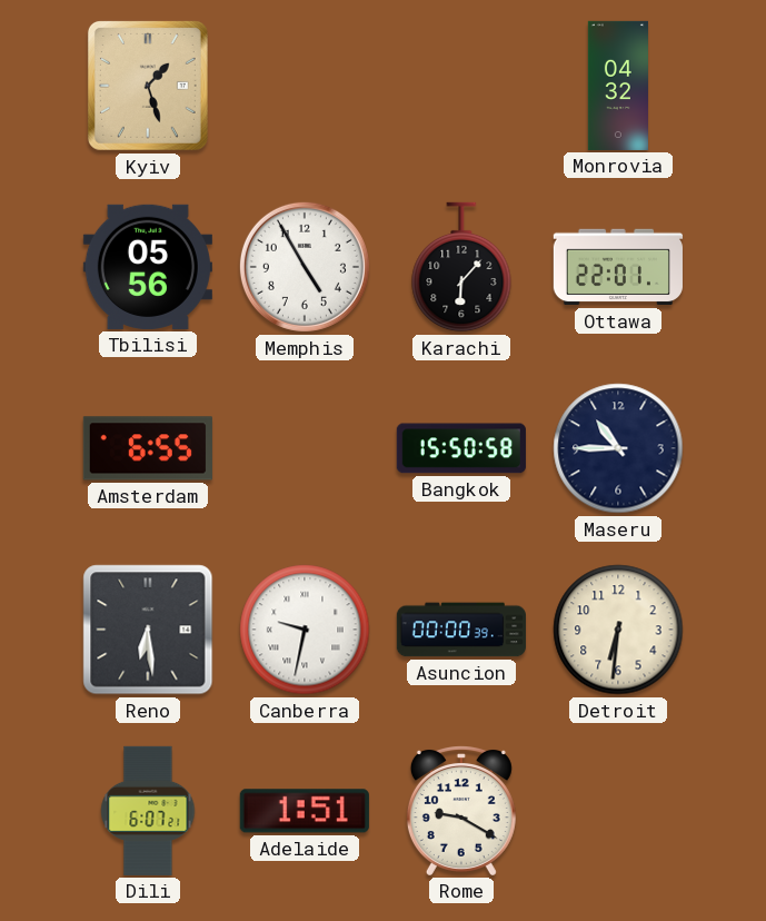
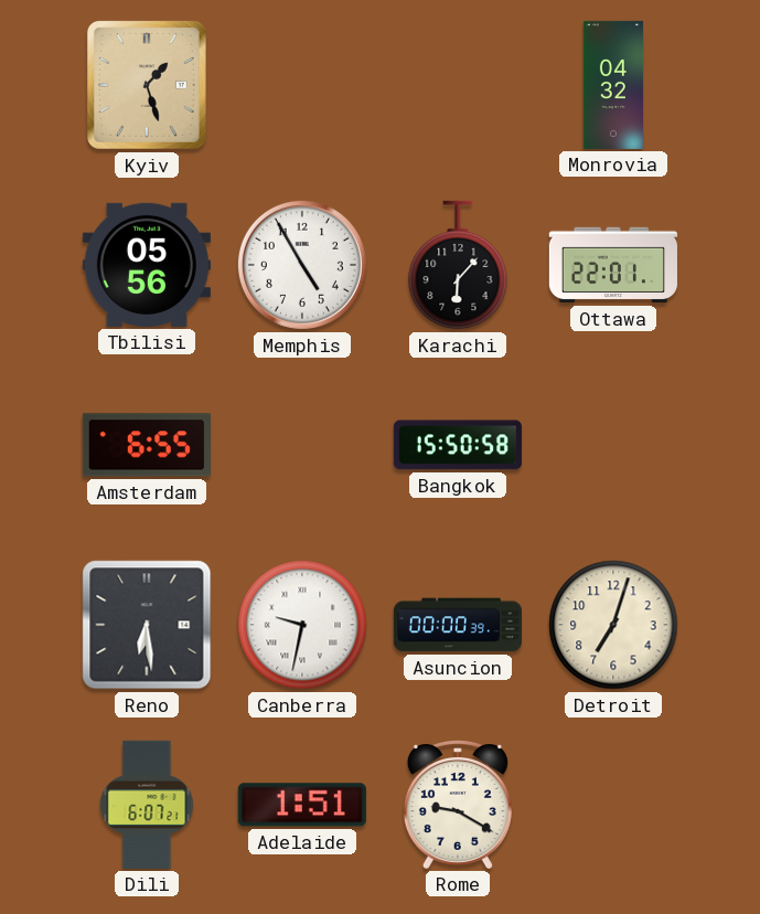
Maseru: 10:45 -> none
Detroit: 6:31 -> 7:03
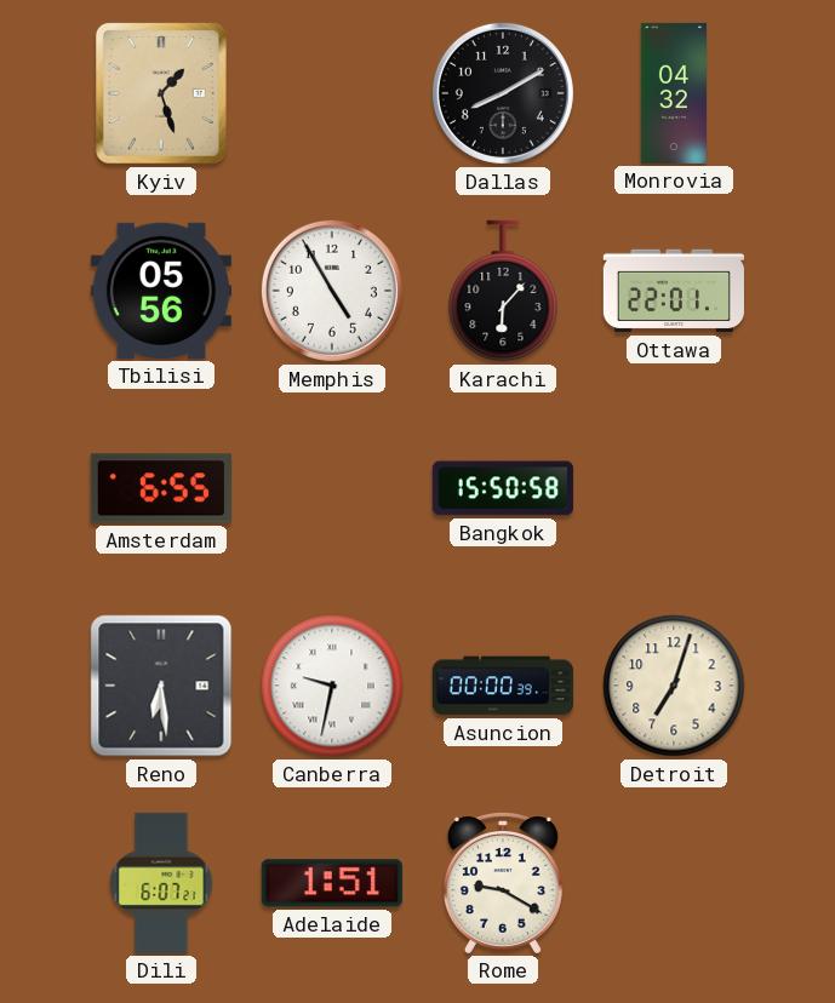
Dallas: none -> 8:10
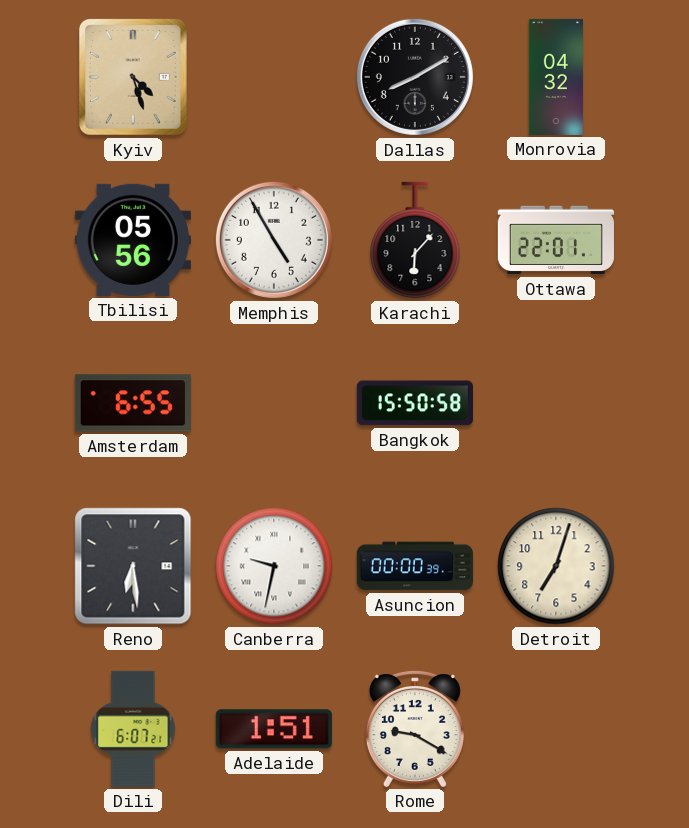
Kyiv: 1:27 -> 4:27
